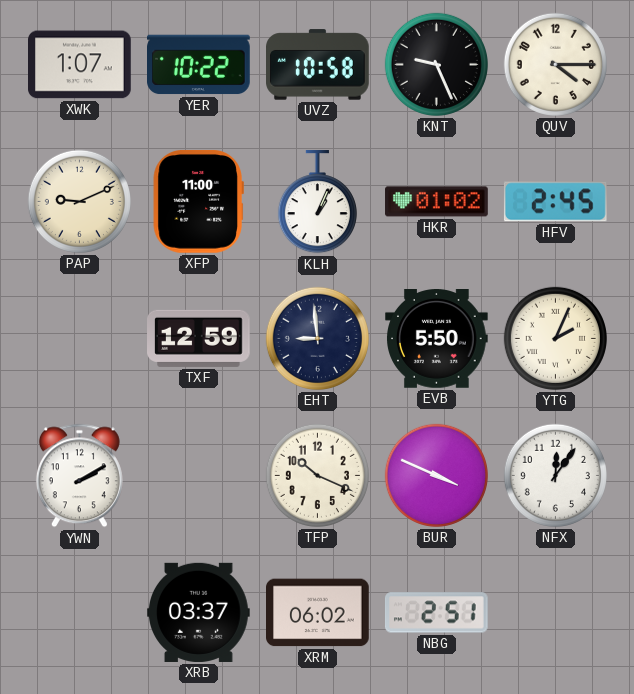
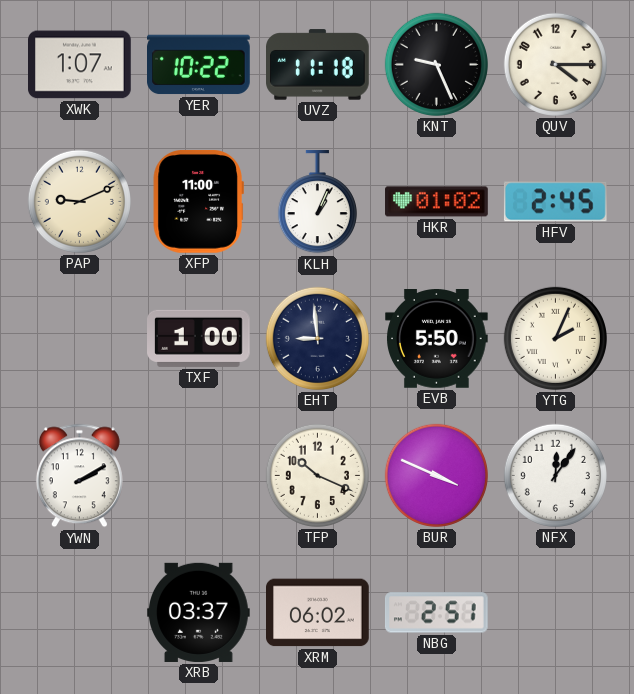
UVZ: 10:58 -> 11:18
TXF: 12:59 -> 1:00
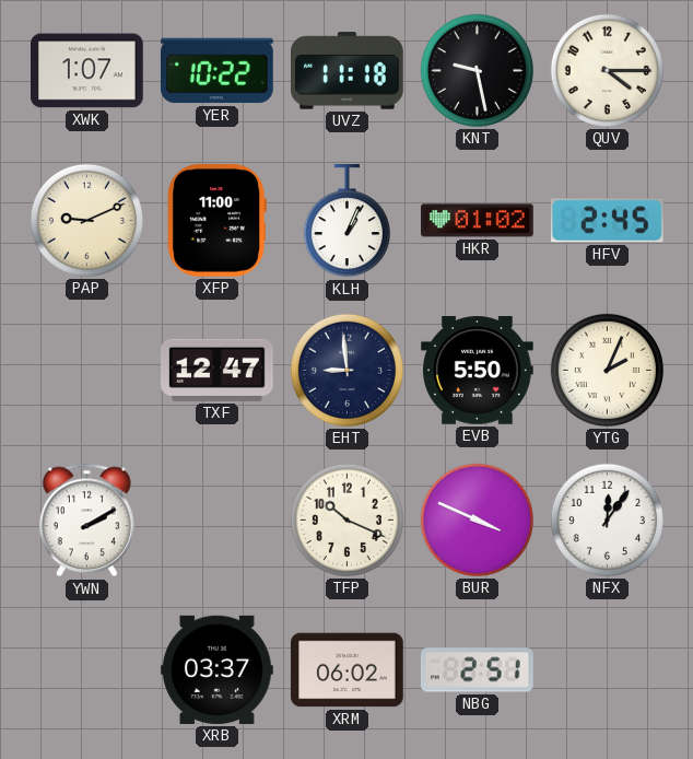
KNT: 9:26 -> 9:28
TXF: 1:00 -> 12:47
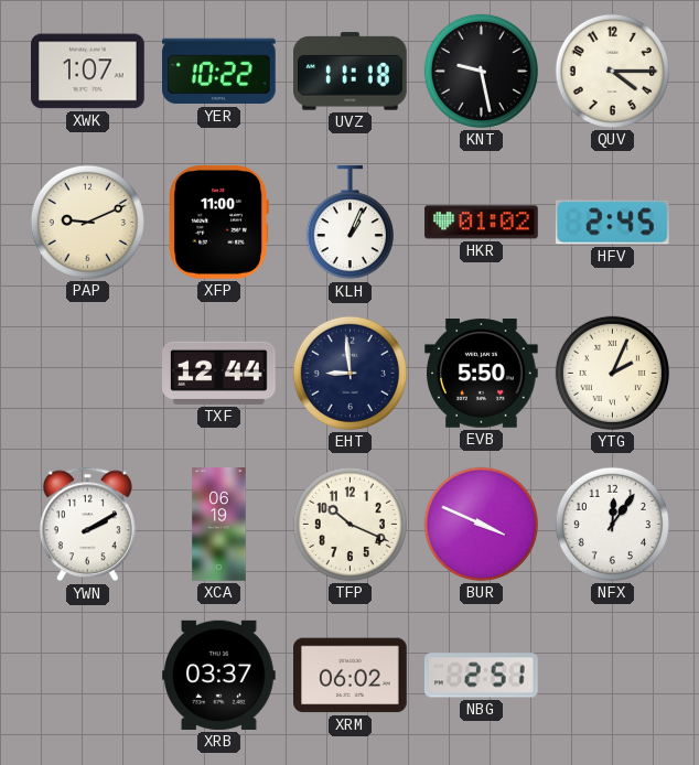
TXF: 12:47 -> 12:44
XCA: none -> 06:19
